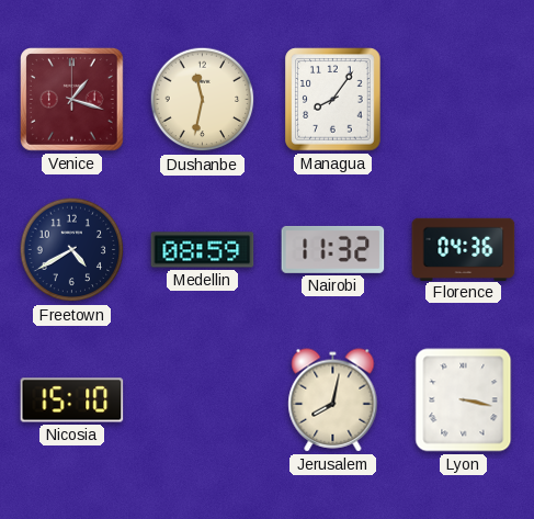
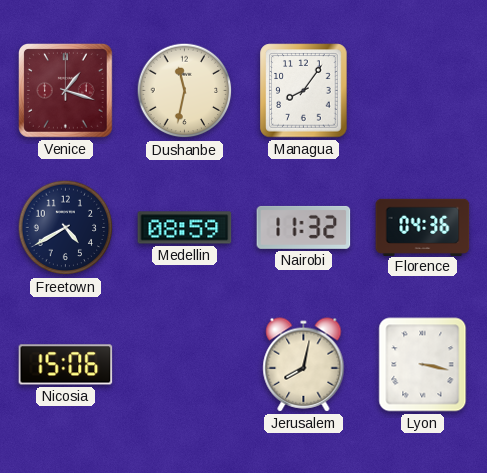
Nicosia: 15:10 -> 15:06
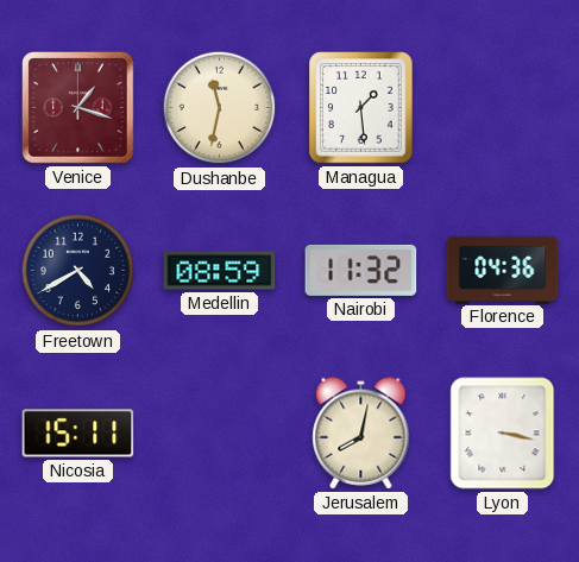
Managua: 8:06 -> 1:29
Nicosia: 15:06 -> 15:11
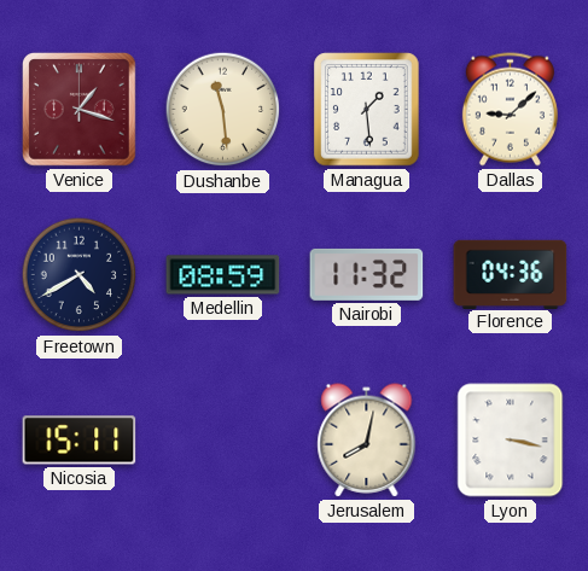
Dushanbe: 11:32 -> 11:29
Dallas: none -> 9:08
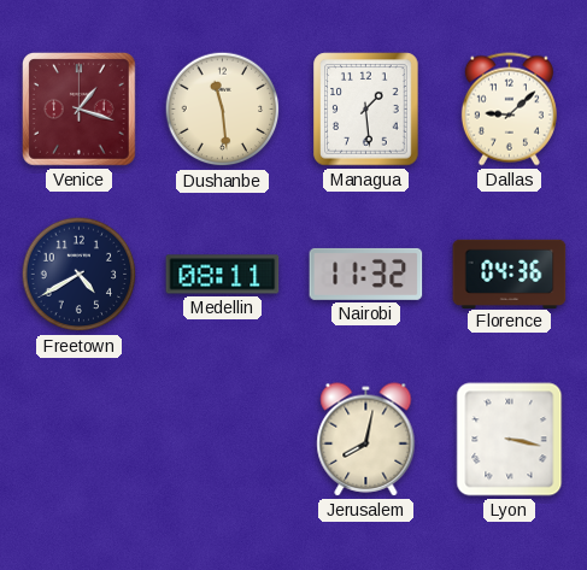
Medellin: 08:59 -> 08:11
Nicosia: 15:11 -> none
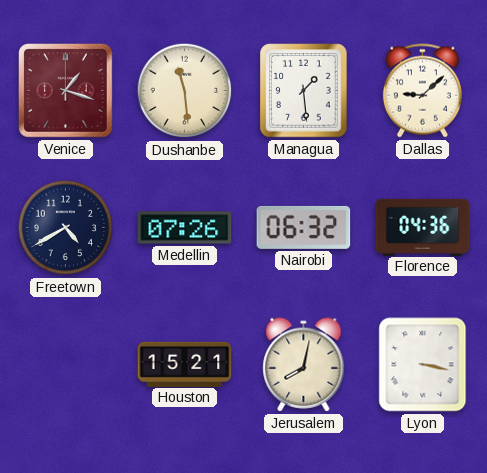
Medellin: 08:11 -> 07:26
Nairobi: 11:32 -> 06:32
Houston: none -> 15:21
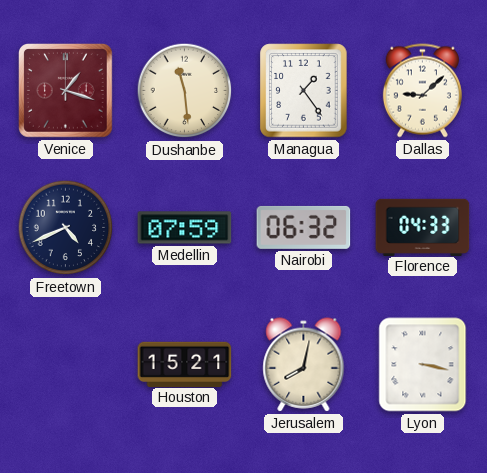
Managua: 1:29 -> 1:24
Freetown: 4:40 -> 4:41
Medellin: 07:26 -> 07:59
Florence: 04:36 -> 04:33
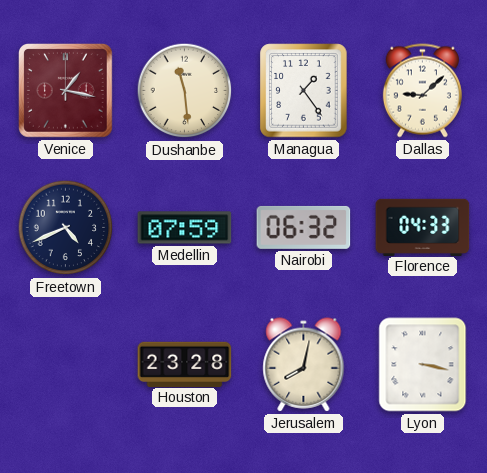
Venice: 1:18 -> 1:17
Houston: 15:21 -> 23:28
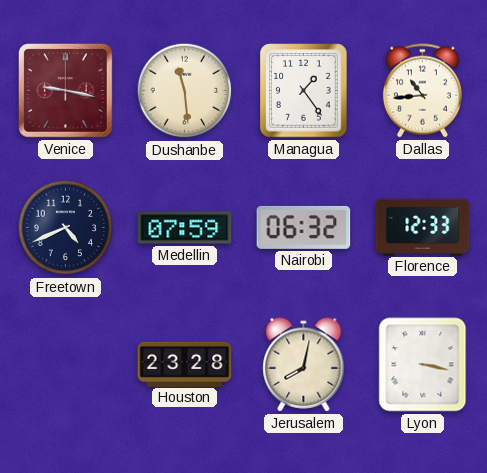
Venice: 1:17 -> 9:17
Dallas: 9:08 -> 10:44
Florence: 04:33 -> 12:33
